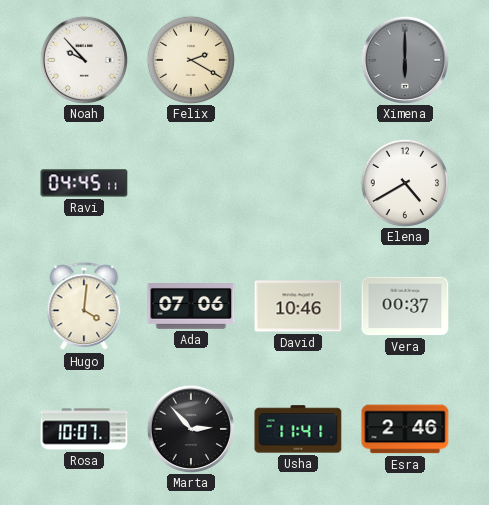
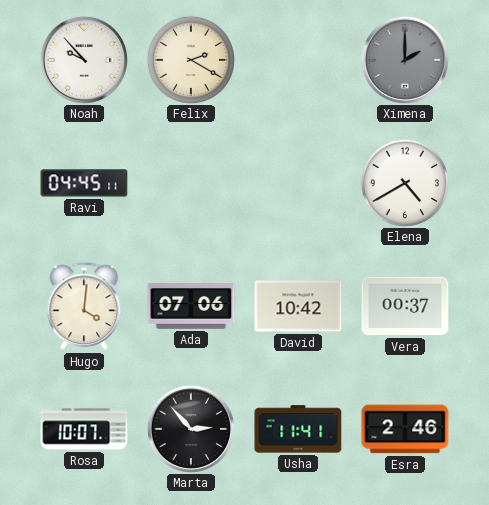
Ximena: 6:00 -> 2:00
David: 10:46 -> 10:42
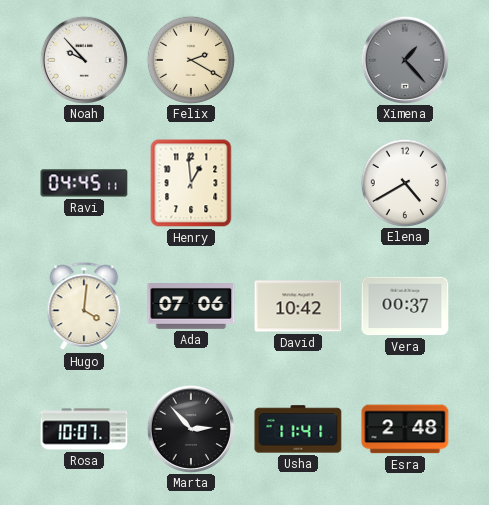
Ximena: 2:00 -> 1:23
Henry: none -> 12:59
Esra: 2:46 -> 2:48
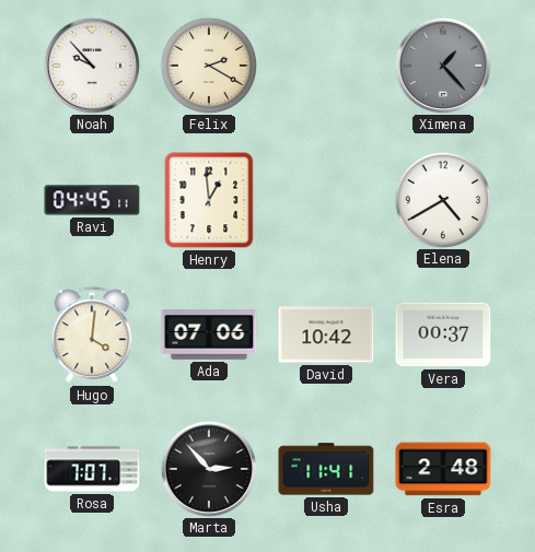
Rosa: 10:07 -> 7:07
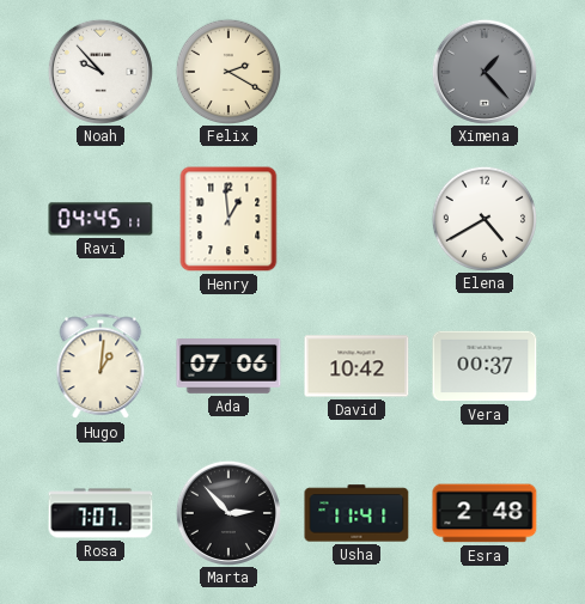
Hugo: 4:01 -> 1:01
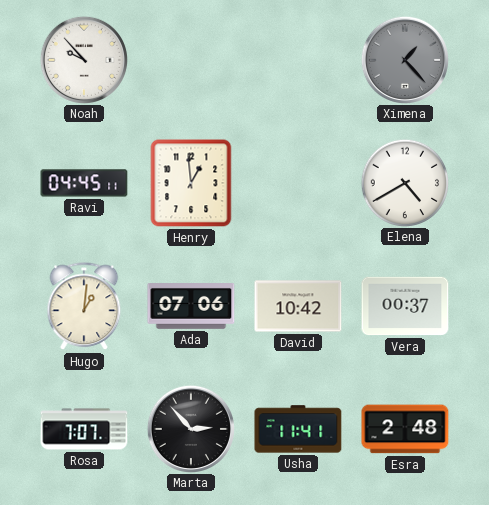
Felix: 2:20 -> none
